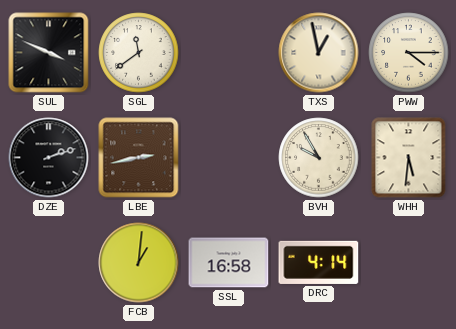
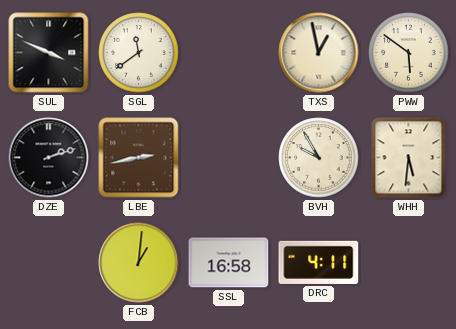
PWW: 4:15 -> 5:51
DRC: 4:14 -> 4:11
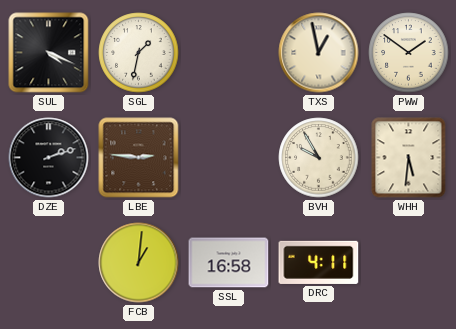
SUL: 3:49 -> 4:19
SGL: 11:39 -> 1:32
PWW: 5:51 -> 1:51
LBE: 2:43 -> 2:46
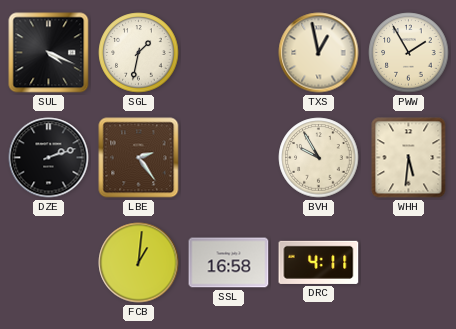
PWW: 1:51 -> 1:55
LBE: 2:46 -> 2:24
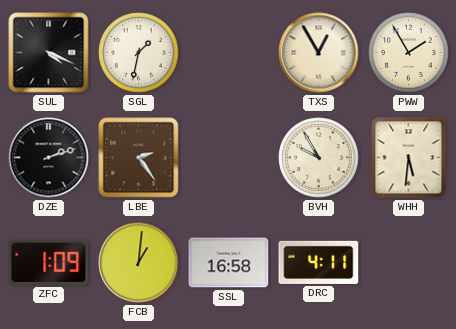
TXS: 12:58 -> 12:55
ZFC: none -> 1:09
